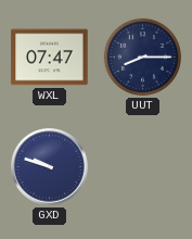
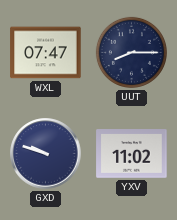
YXV: none -> 11:02
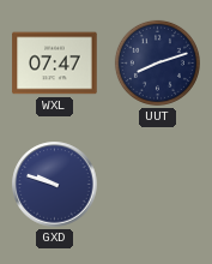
UUT: 8:15 -> 8:12
YXV: 11:02 -> none
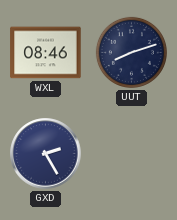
WXL: 07:47 -> 08:46
GXD: 9:48 -> 2:25
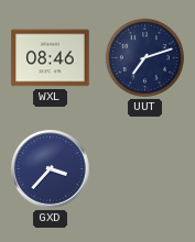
UUT: 8:12 -> 7:12
GXD: 2:25 -> 3:37
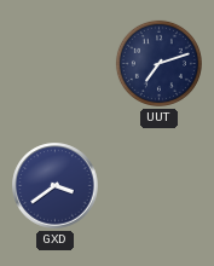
WXL: 08:46 -> none
GXD: 3:37 -> 3:39
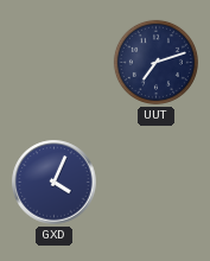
GXD: 3:39 -> 4:04
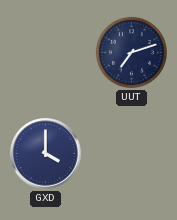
GXD: 4:04 -> 4:00
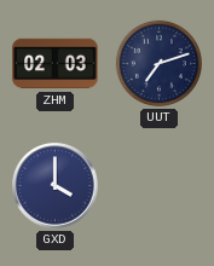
ZHM: none -> 02:03
